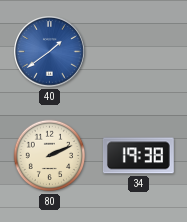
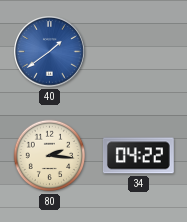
80: 2:11 -> 2:16
34: 19:38 -> 04:22
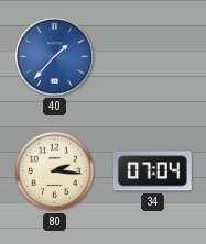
40: 1:39 -> 1:37
34: 04:22 -> 07:04
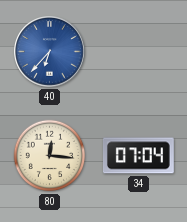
40: 1:37 -> 6:37
80: 2:16 -> 12:16
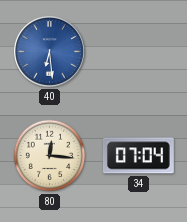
40: 6:37 -> 6:29
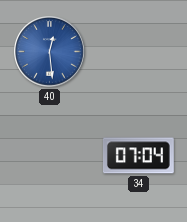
40: 6:29 -> 12:29
80: 12:16 -> none
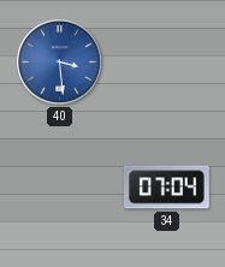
40: 12:29 -> 3:29
